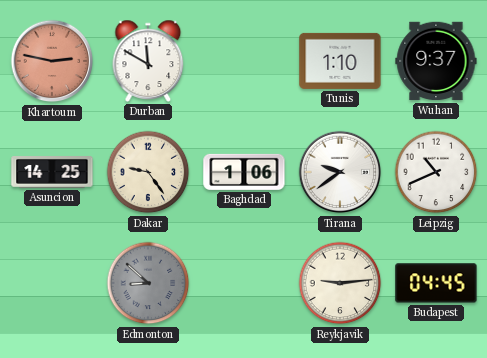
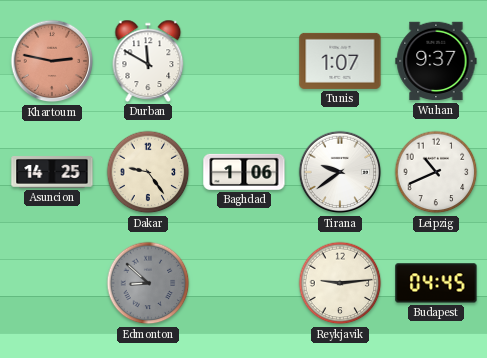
Tunis: 1:10 -> 1:07
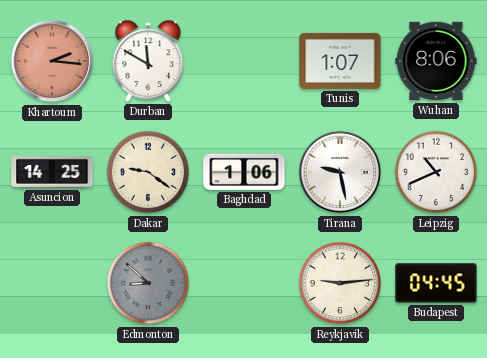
Khartoum: 2:47 -> 2:16
Wuhan: 9:37 -> 8:06
Dakar: 9:24 -> 9:21
Tirana: 9:39 -> 9:28
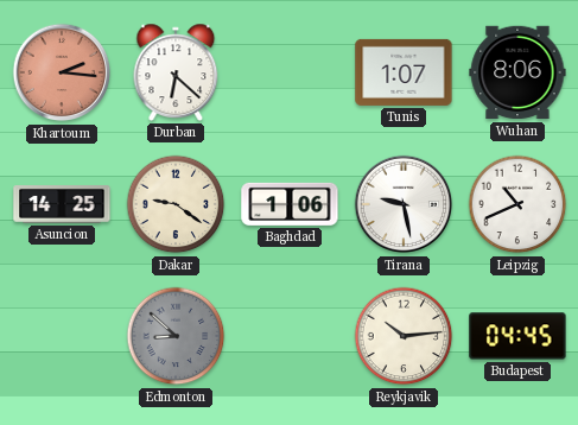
Durban: 11:50 -> 6:22
Reykjavik: 9:14 -> 10:14
